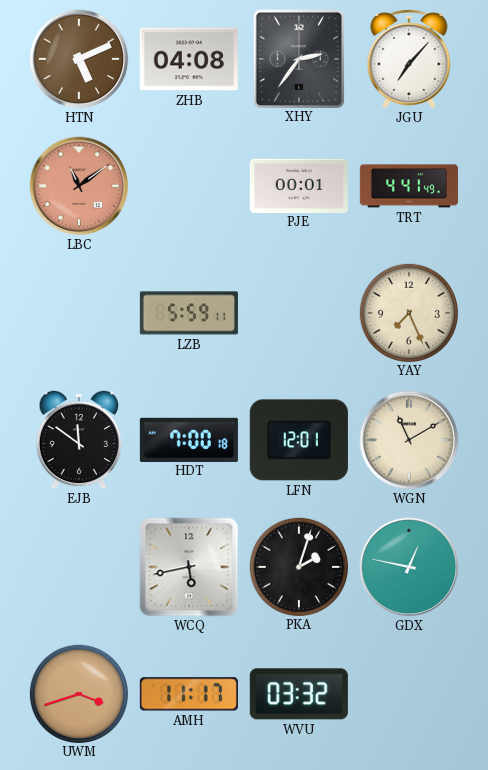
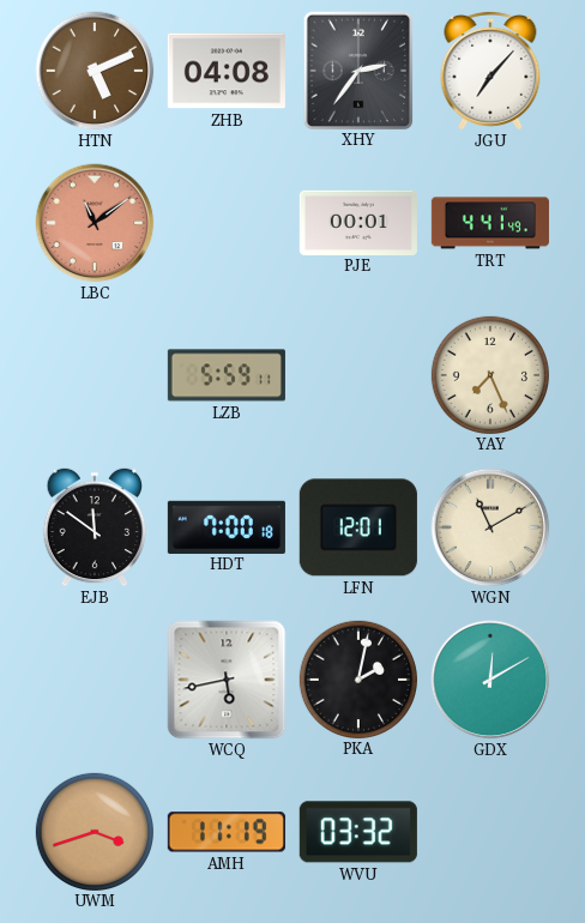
PKA: 2:03 -> 2:02
GDX: 12:47 -> 12:10
AMH: 11:17 -> 11:19
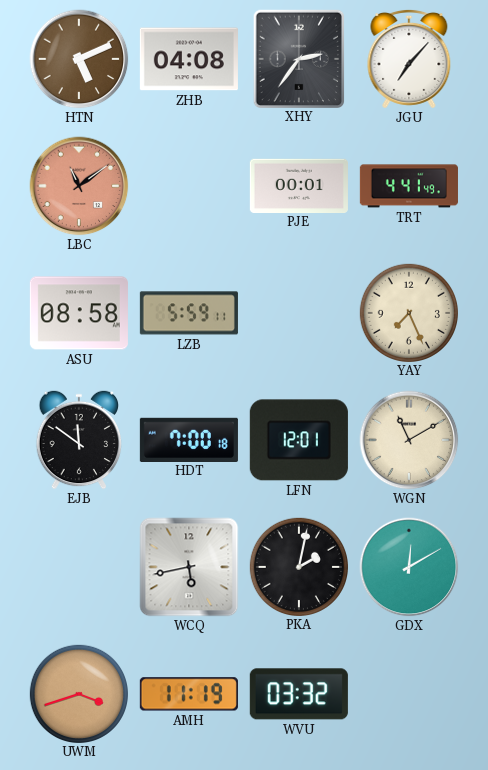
ASU: none -> 08:58
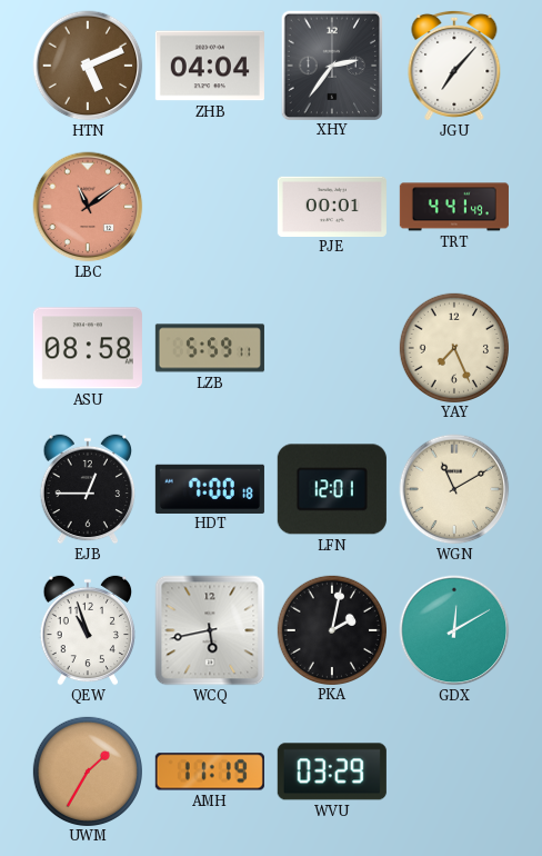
ZHB: 04:08 -> 04:04
EJB: 11:51 -> 12:45
QEW: none -> 10:57
UWM: 3:42 -> 1:35
WVU: 03:32 -> 03:29
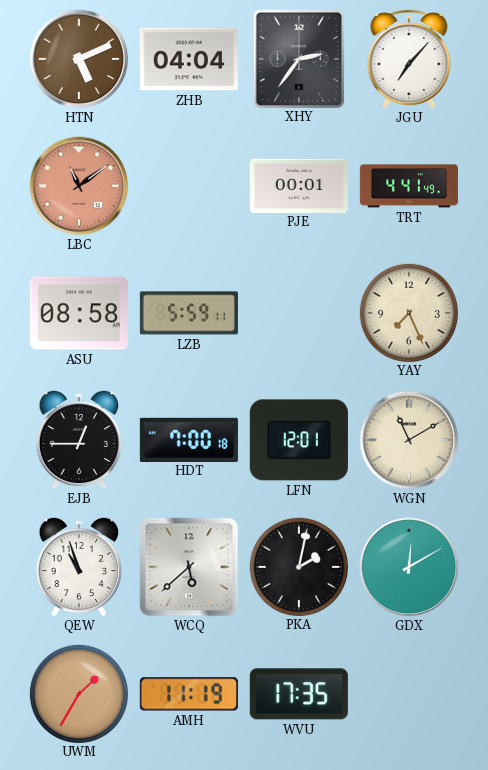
WCQ: 5:43 -> 5:38
WVU: 03:29 -> 17:35
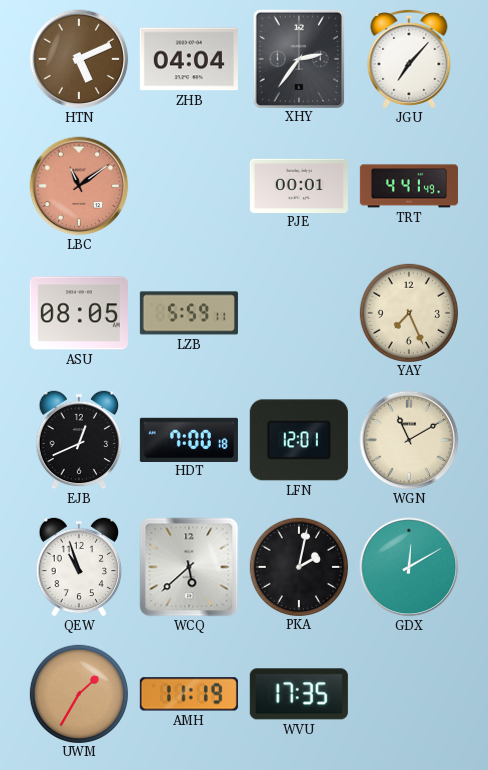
ASU: 08:58 -> 08:05
EJB: 12:45 -> 12:41
